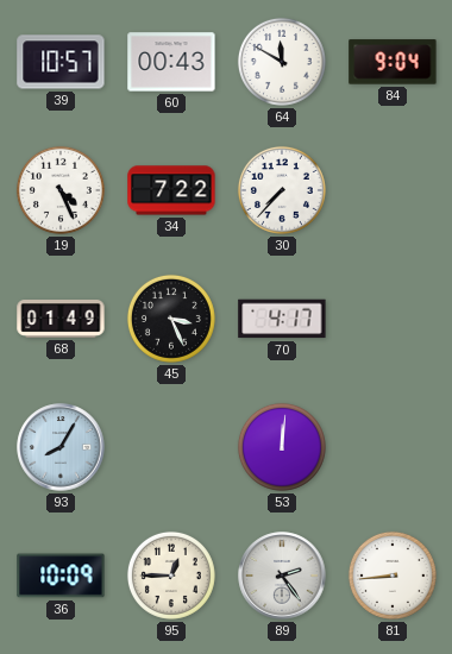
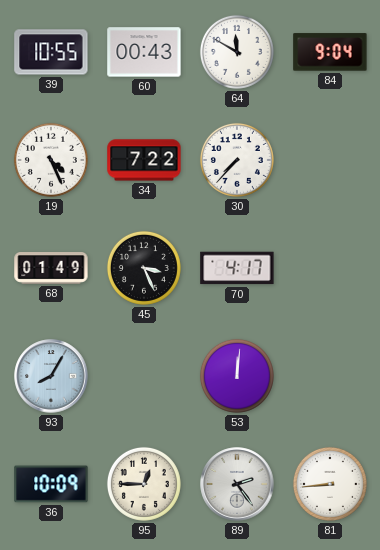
39: 10:57 -> 10:55
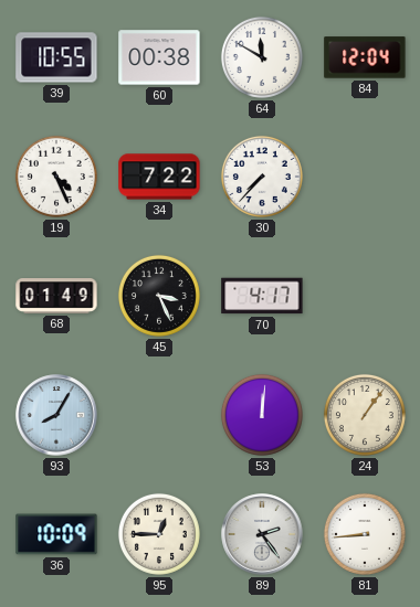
60: 00:43 -> 00:38
84: 9:04 -> 12:04
24: none -> 1:06
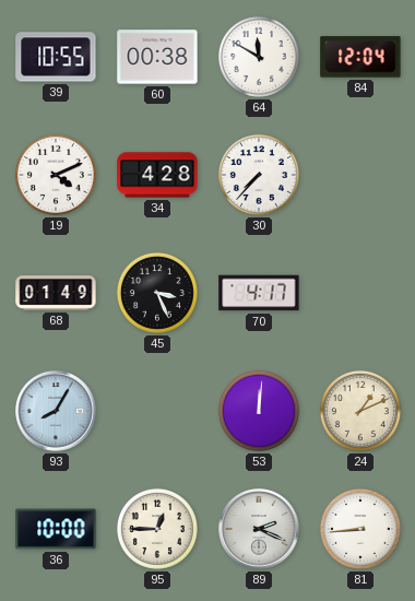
19: 4:26 -> 4:11
34: 7:22 -> 4:28
24: 1:06 -> 1:11
36: 10:09 -> 10:00
89: 2:24 -> 2:19
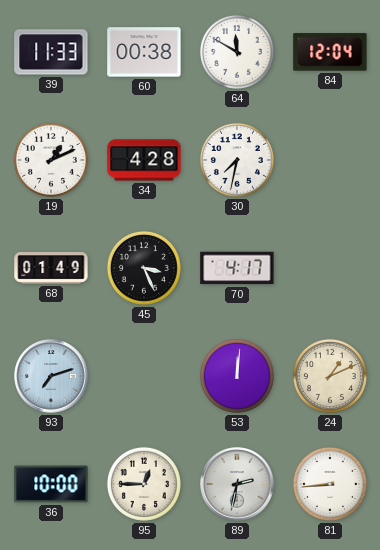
39: 10:55 -> 11:33
19: 4:11 -> 1:11
30: 7:37 -> 7:32
93: 8:05 -> 7:12
89: 2:19 -> 2:32
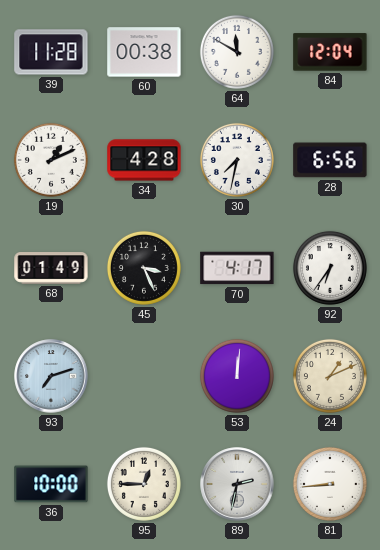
39: 11:33 -> 11:28
28: none -> 6:56
92: none -> 6:36
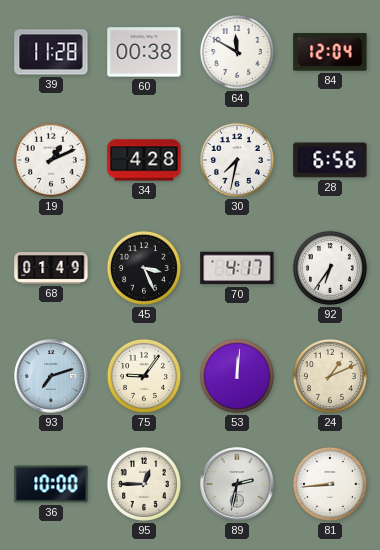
75: none -> 9:06
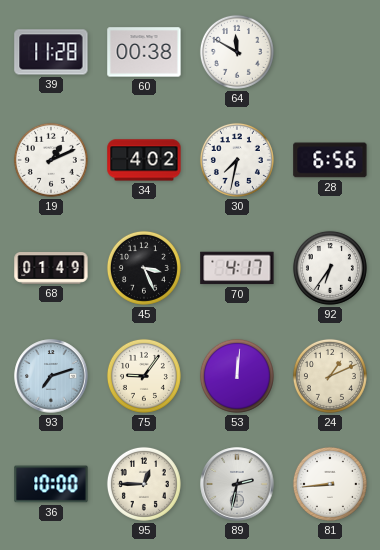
84: 12:04 -> none
34: 4:28 -> 4:02
